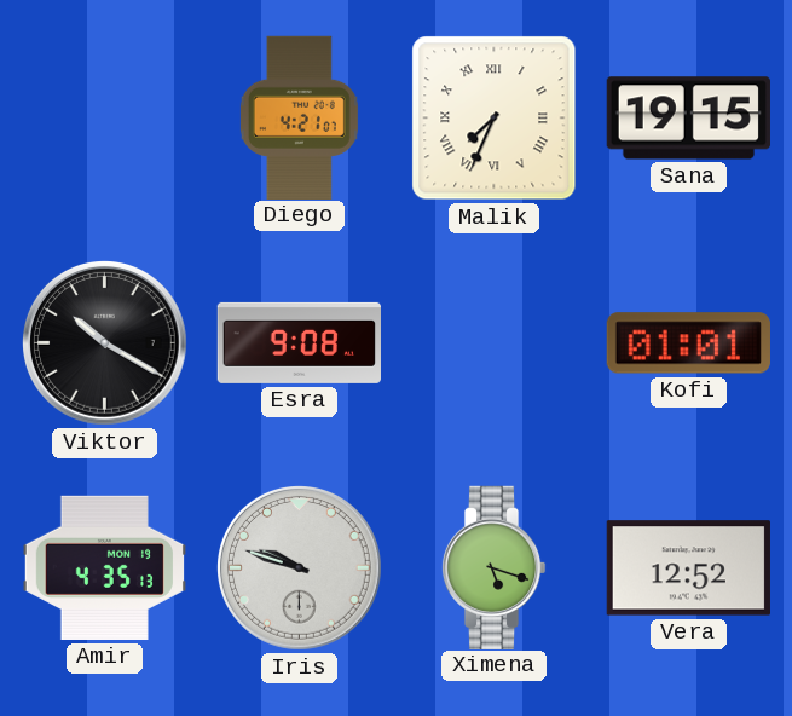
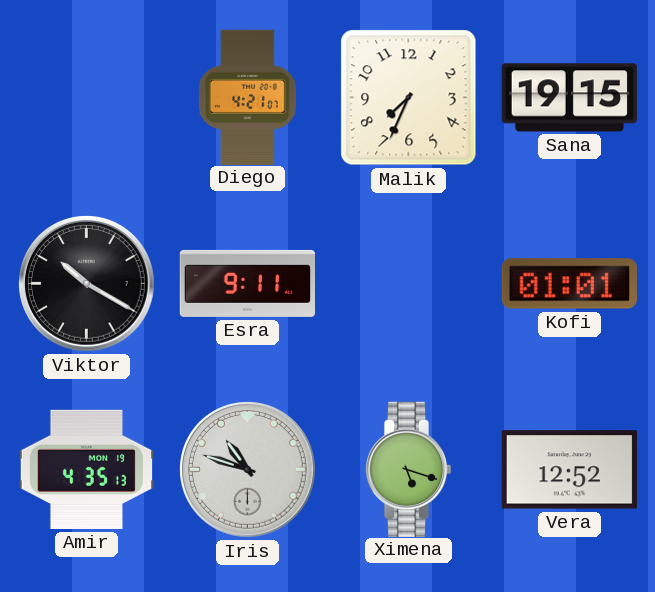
Malik numerals: Roman -> Arabic
Esra: 9:08 -> 9:11
Iris: 9:48 -> 10:48
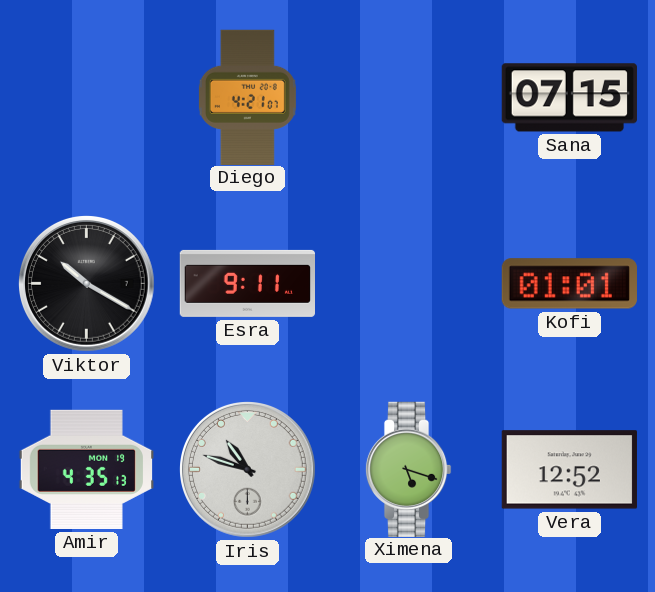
Malik: 7:34 -> none
Sana: 19:15 -> 07:15
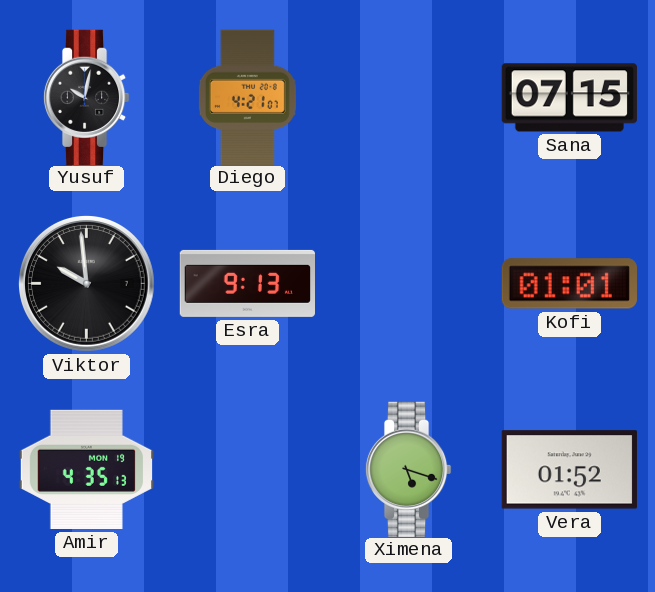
Yusuf: none -> 10:02
Viktor: 10:20 -> 9:59
Esra: 9:11 -> 9:13
Iris: 10:48 -> none
Vera: 12:52 -> 01:52
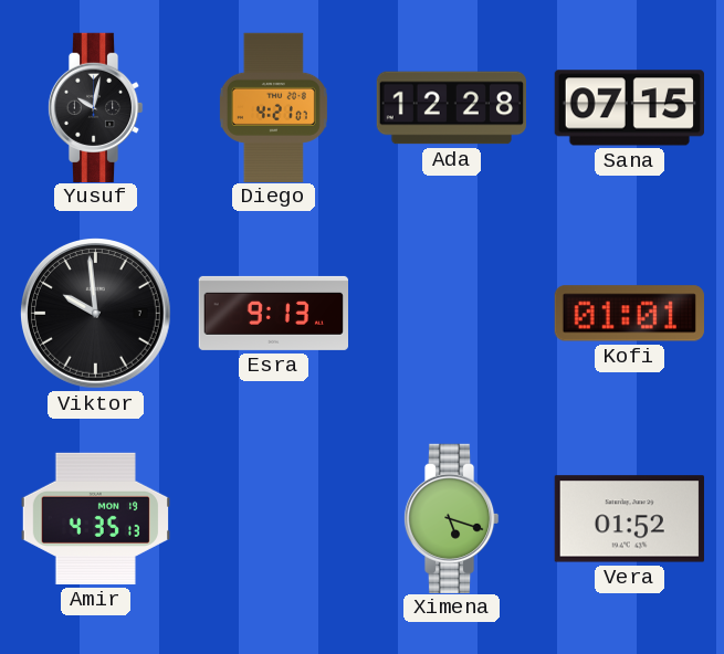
Ada: none -> 12:28
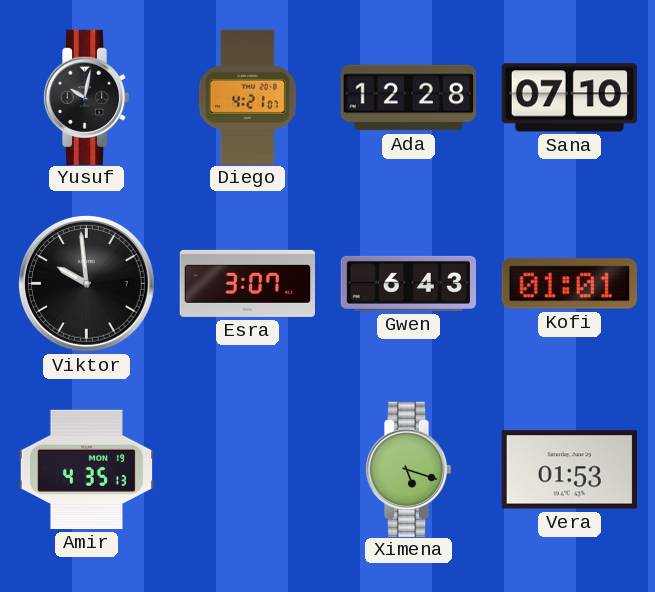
Sana: 07:15 -> 07:10
Esra: 9:13 -> 3:07
Gwen: none -> 6:43
Vera: 01:52 -> 01:53
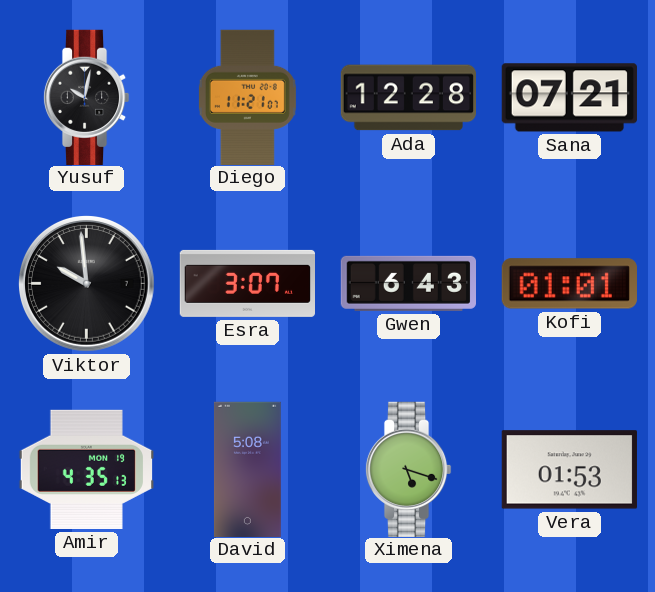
Diego: 4:21 -> 11:21
Sana: 07:10 -> 07:21
David: none -> 5:08
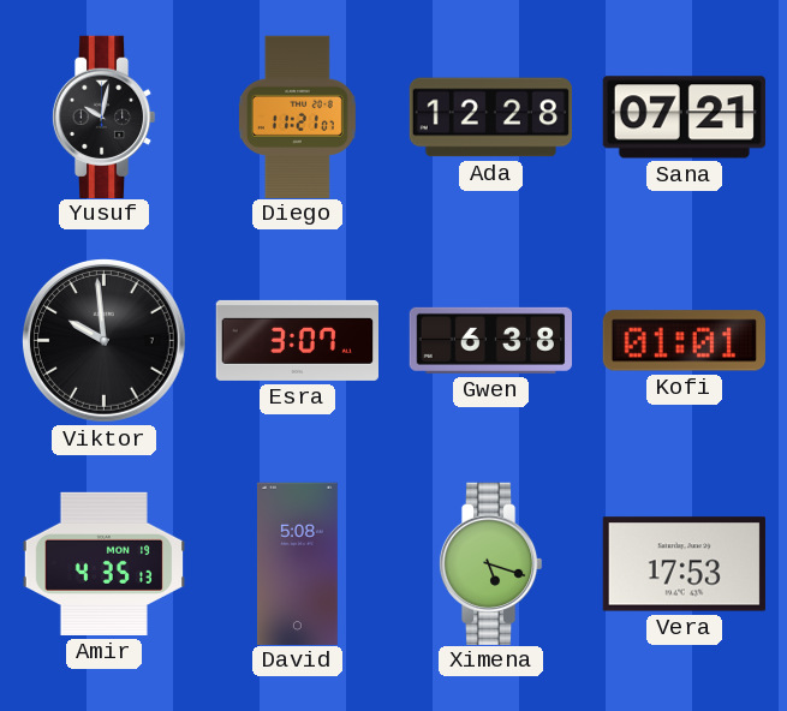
Gwen: 6:43 -> 6:38
Vera: 01:53 -> 17:53
